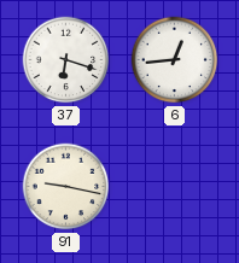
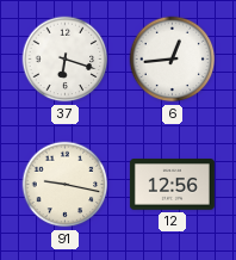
12: none -> 12:56
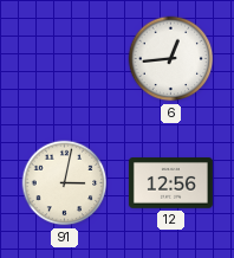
37: 6:18 -> none
91: 9:17 -> 3:02
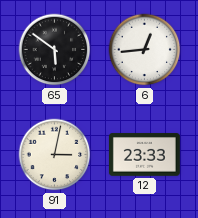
65: none -> 5:51
12: 12:56 -> 23:33
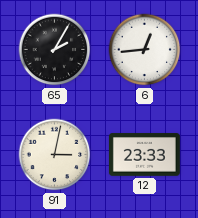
65: 5:51 -> 2:05
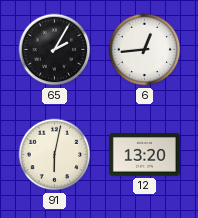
91: 3:02 -> 6:02
12: 23:33 -> 13:20
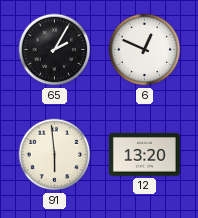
6: 12:44 -> 12:49
91: 6:02 -> 5:59
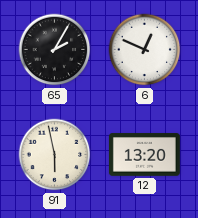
91: 5:59 -> 5:58
